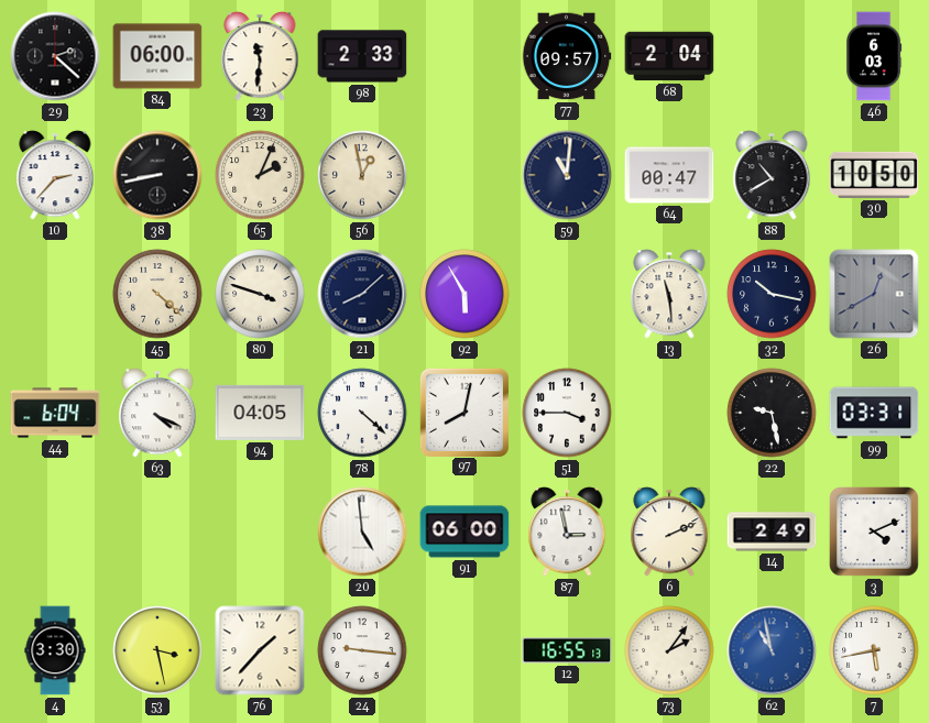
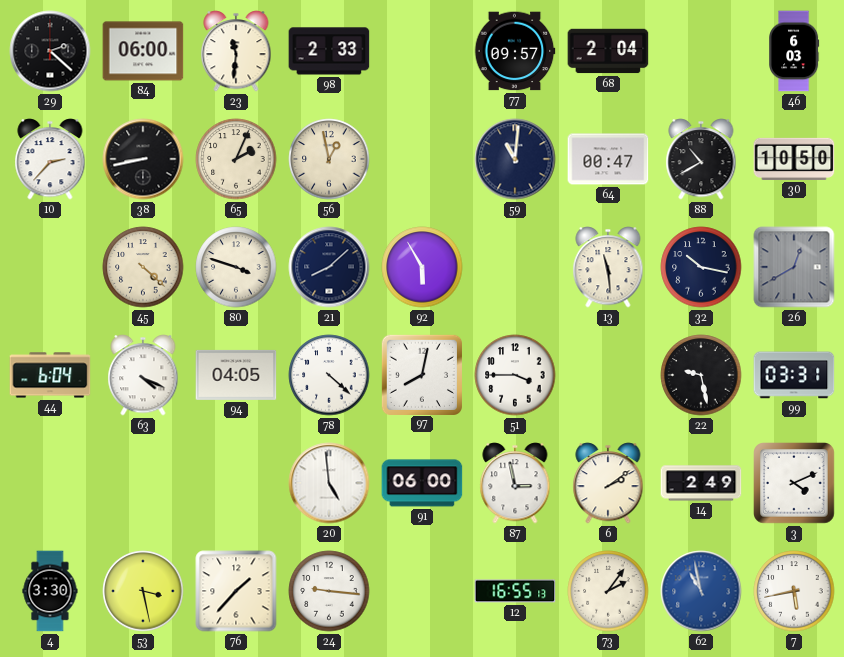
6: 2:11 -> 2:09
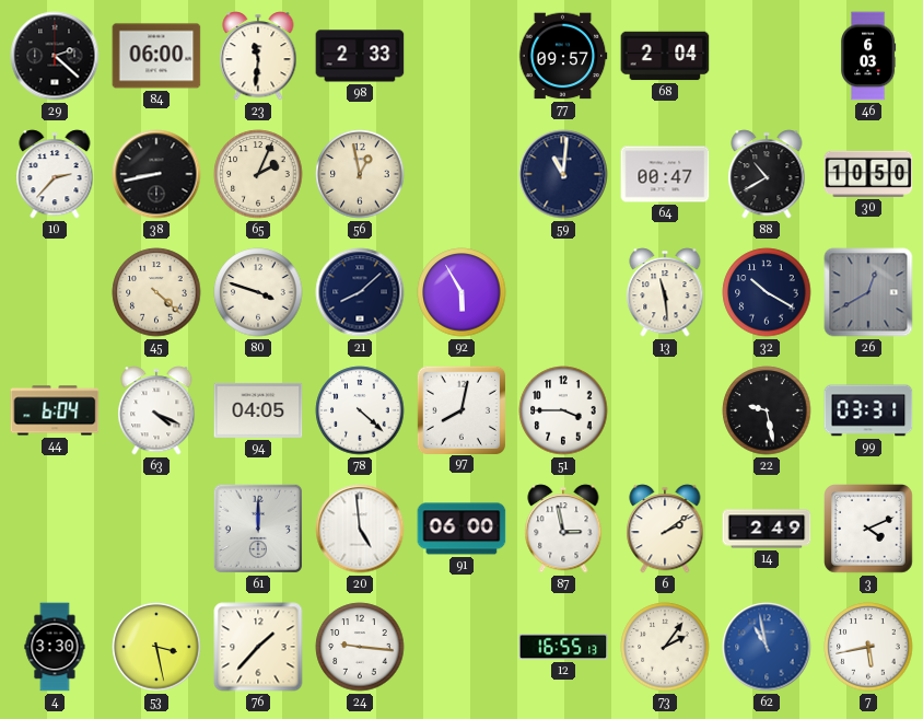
32: 10:17 -> 10:20
61: none -> 12:00
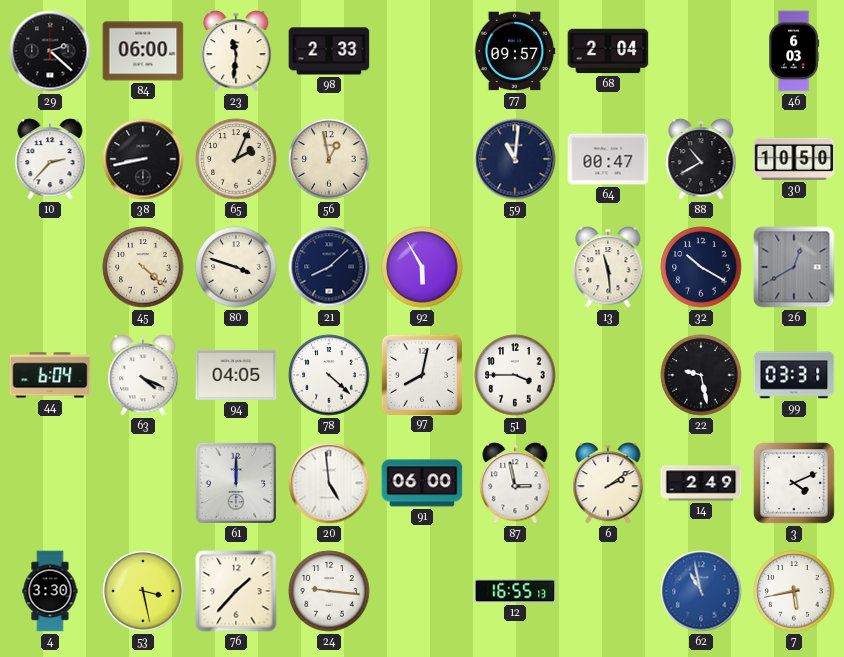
73: 2:06 -> none
